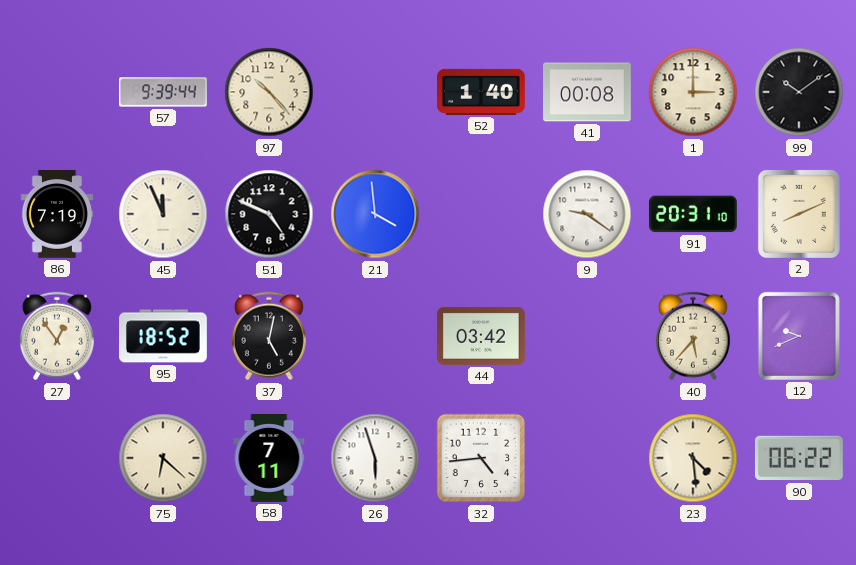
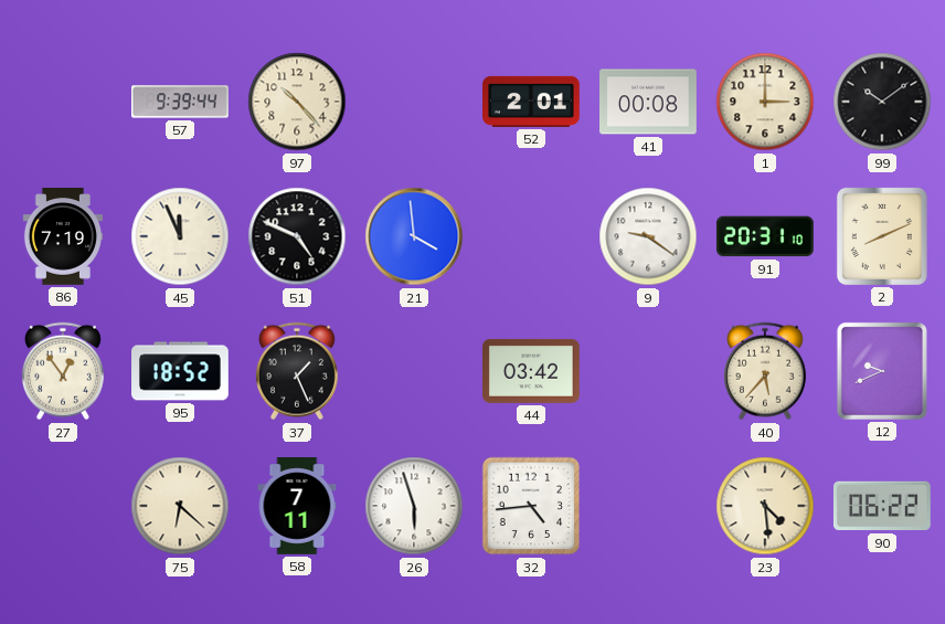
52: 1:40 -> 2:01
37: 5:02 -> 1:26
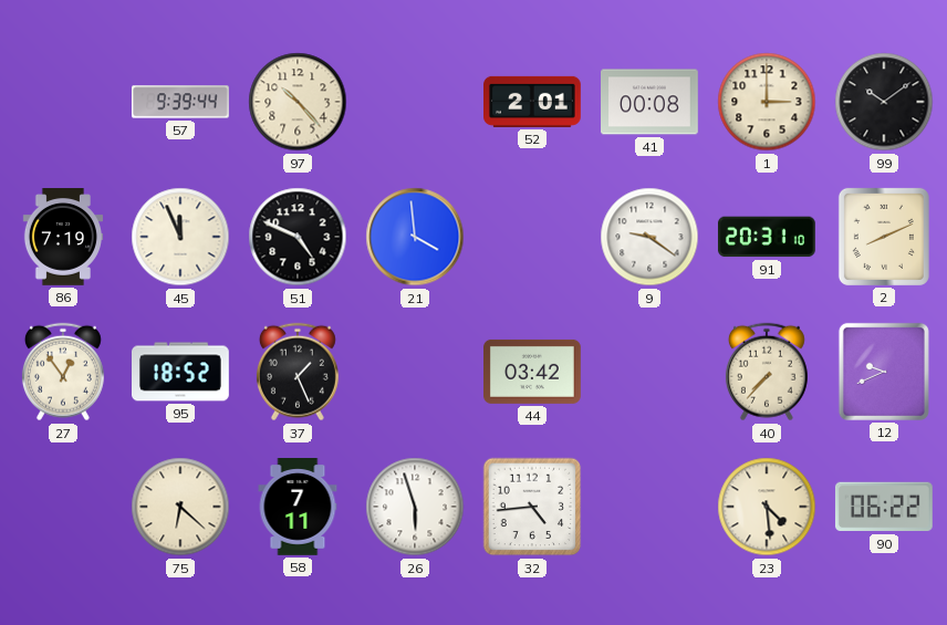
40: 5:37 -> 7:37
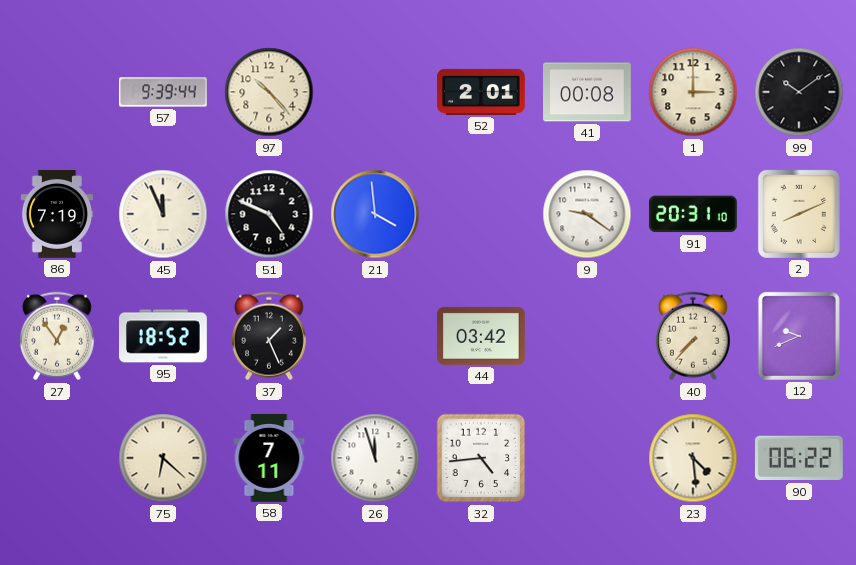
26: 5:57 -> 11:57
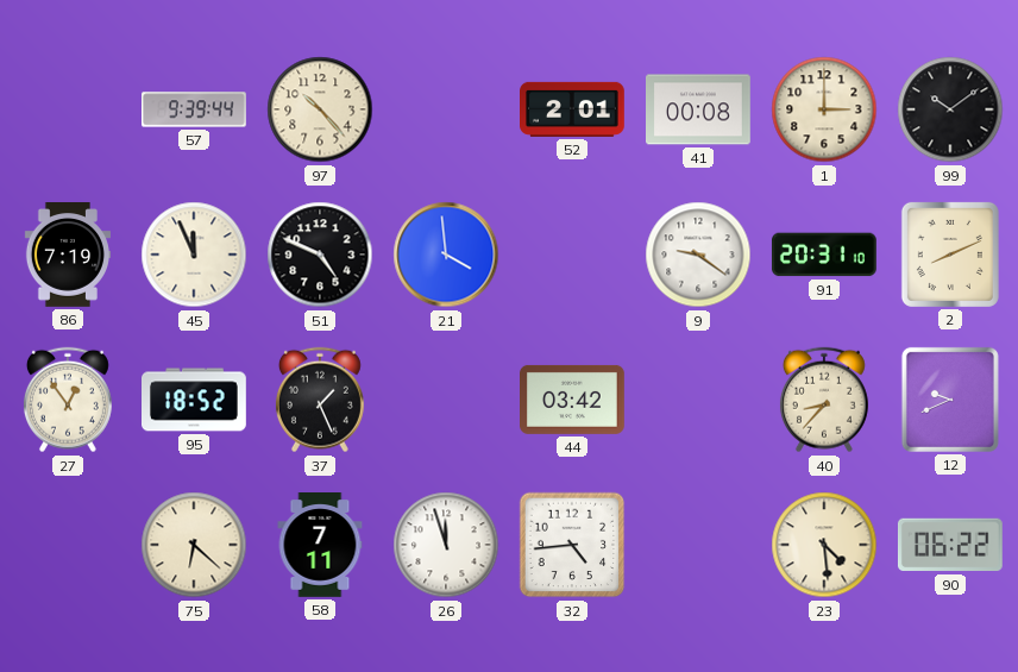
40: 7:37 -> 8:37
